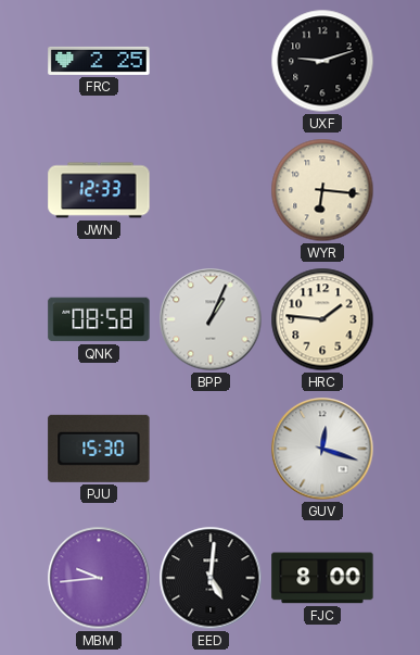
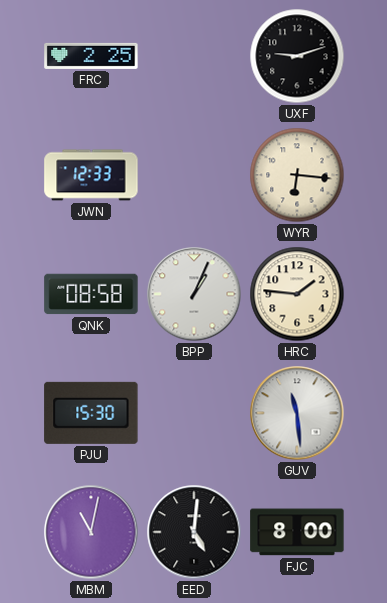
GUV: 12:18 -> 11:29
MBM: 9:44 -> 11:02
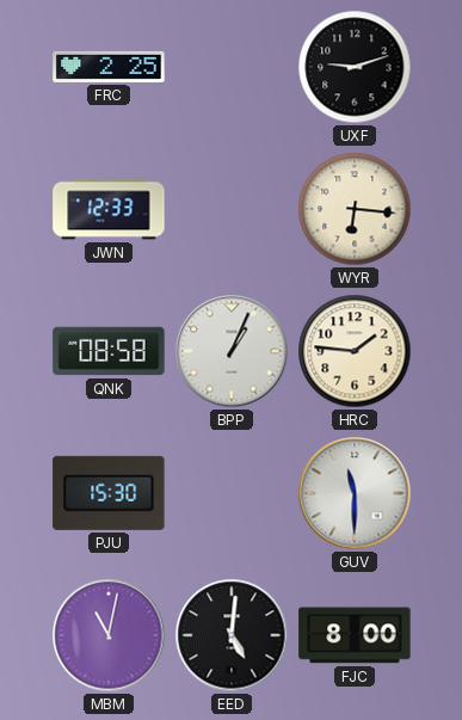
GUV: 11:29 -> 11:30
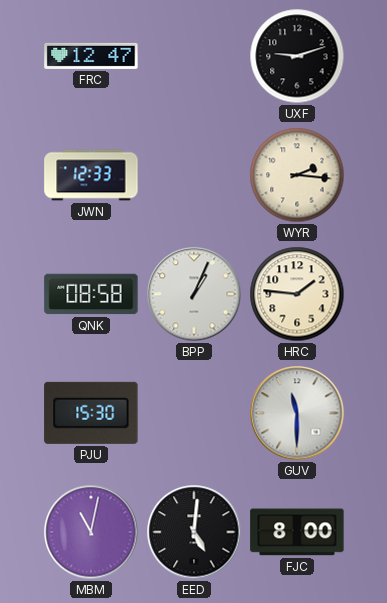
FRC: 2:25 -> 12:47
WYR: 6:16 -> 2:16
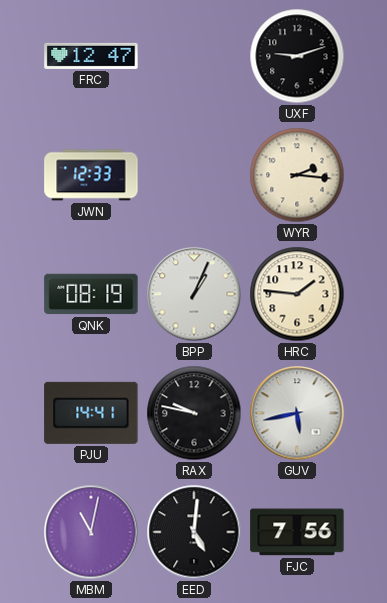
QNK: 08:58 -> 08:19
PJU: 15:30 -> 14:41
RAX: none -> 9:47
GUV: 11:30 -> 5:43
FJC: 8:00 -> 7:56
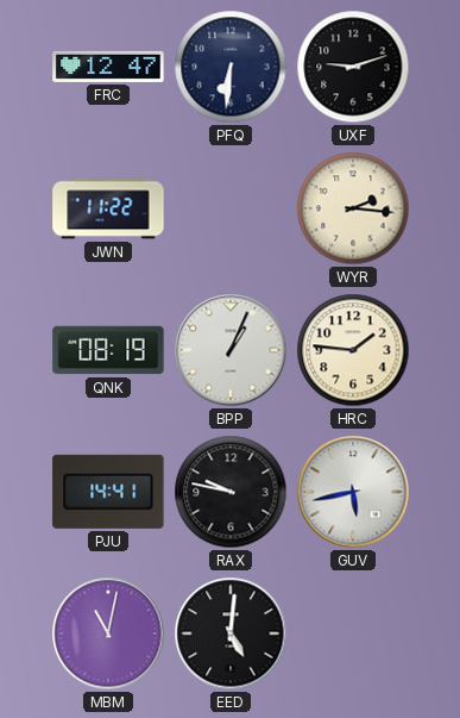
PFQ: none -> 6:31
JWN: 12:33 -> 11:22
FJC: 7:56 -> none
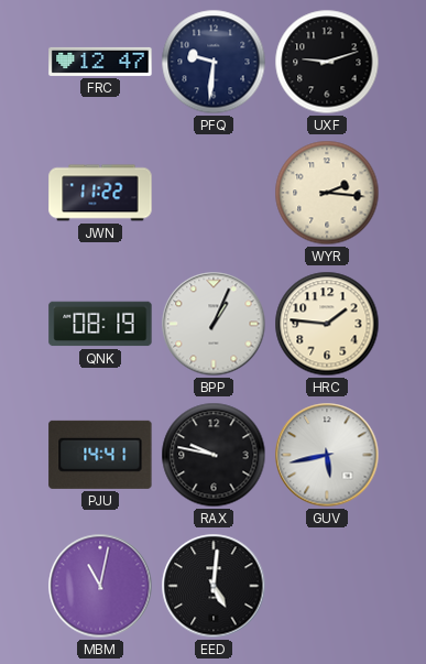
PFQ: 6:31 -> 9:31
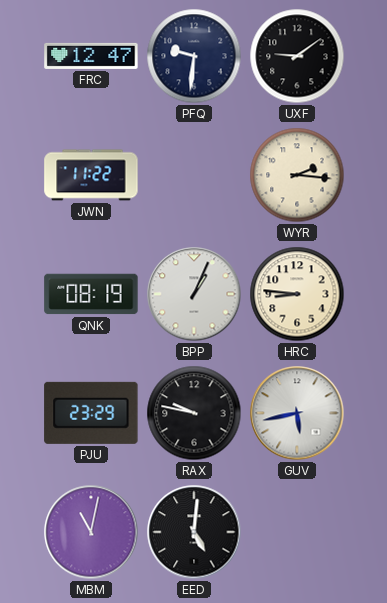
UXF: 9:12 -> 9:09
HRC: 1:46 -> 8:46
PJU: 14:41 -> 23:29
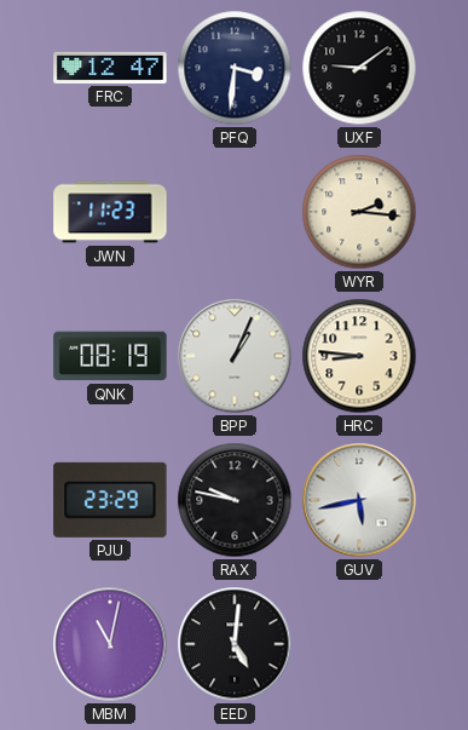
PFQ: 9:31 -> 3:31
JWN: 11:22 -> 11:23
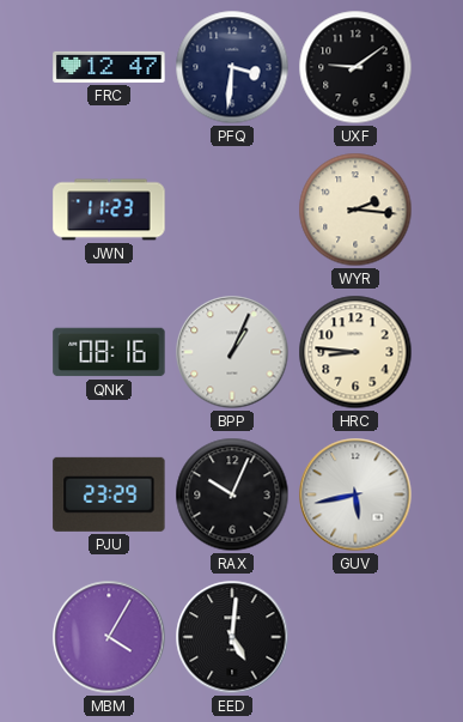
QNK: 08:19 -> 08:16
RAX: 9:47 -> 10:04
MBM: 11:02 -> 4:05
